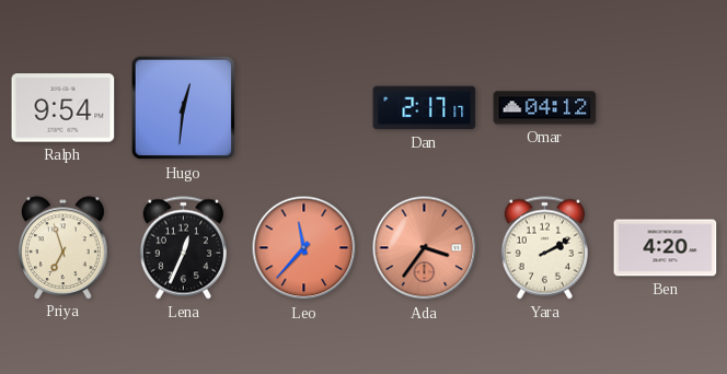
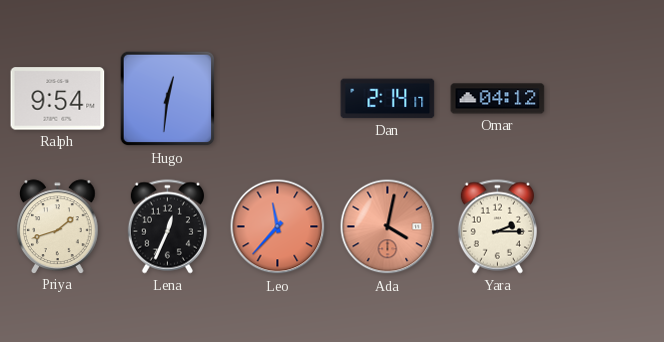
Dan: 2:17 -> 2:14
Priya: 6:57 -> 1:42
Ada: 3:36 -> 4:02
Yara: 2:10 -> 2:15
Ben: 4:20 -> none
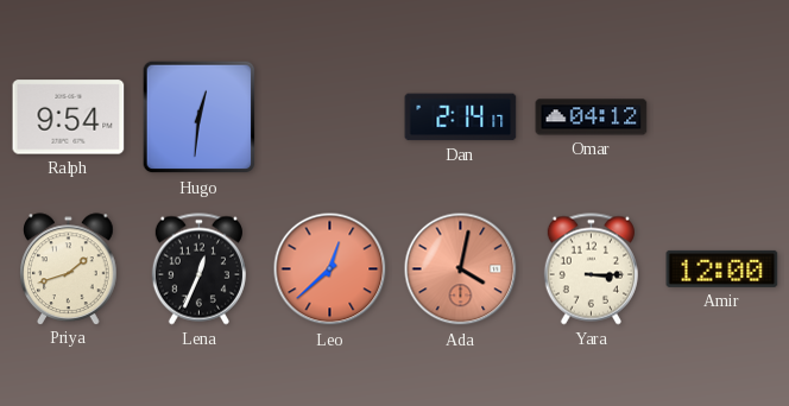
Leo: 11:37 -> 12:38
Yara: 2:15 -> 3:15
Amir: none -> 12:00
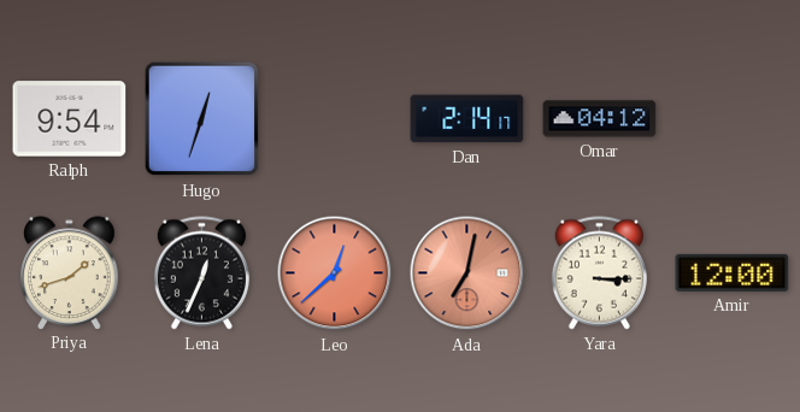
Hugo: 12:31 -> 12:33
Ada: 4:02 -> 7:02
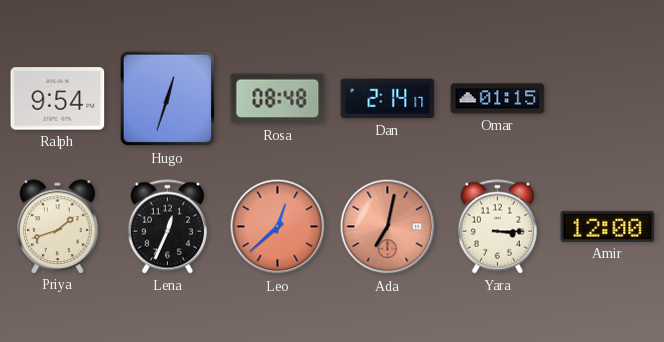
Rosa: none -> 08:48
Omar: 04:12 -> 01:15
